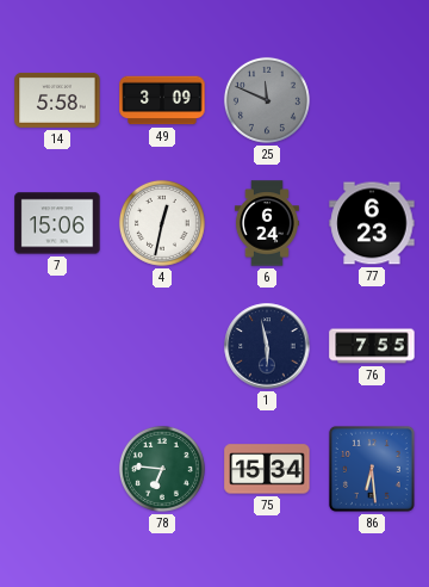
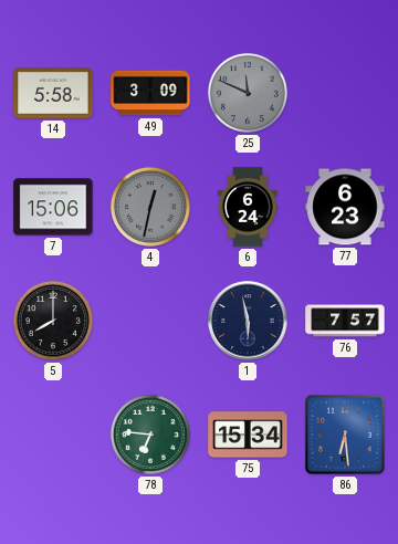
4 dial: white -> grey
5: none -> 8:00
76: 7:55 -> 7:57
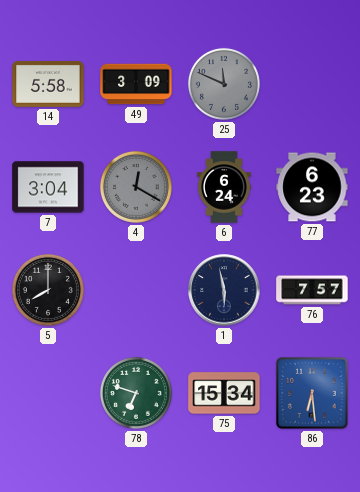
7: 15:06 -> 3:04
4: 12:32 -> 12:20
78: 6:46 -> 6:48
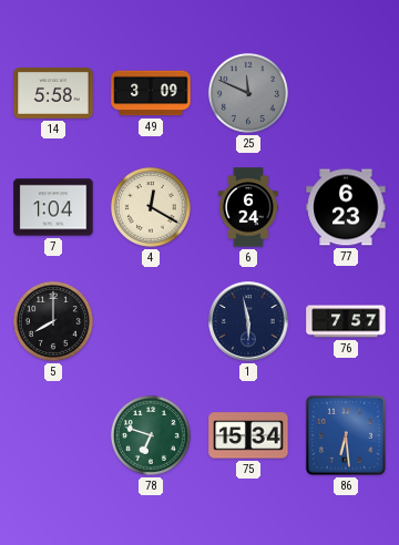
7: 3:04 -> 1:04
4 dial: grey -> cream
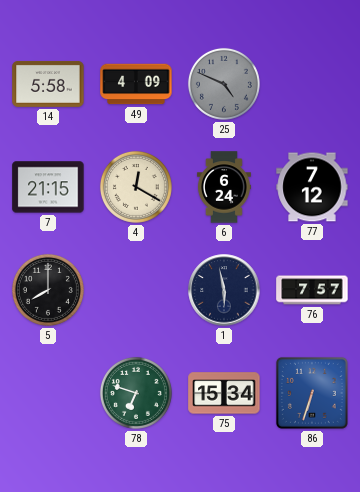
49: 3:09 -> 4:09
25: 11:49 -> 4:49
7: 1:04 -> 21:15
77: 6:23 -> 7:12
86: 6:29 -> 6:33
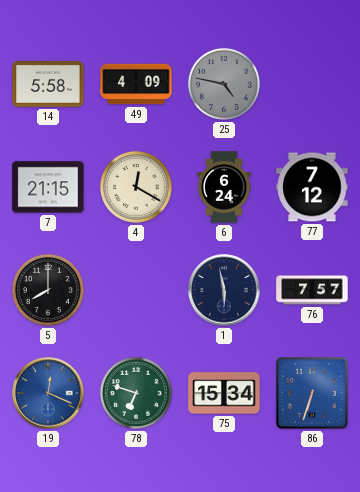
25: 4:49 -> 4:47
19: none -> 12:19
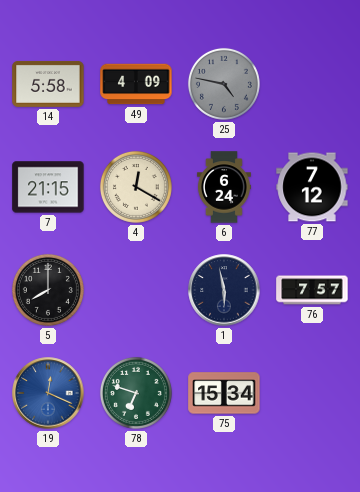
86: 6:33 -> none
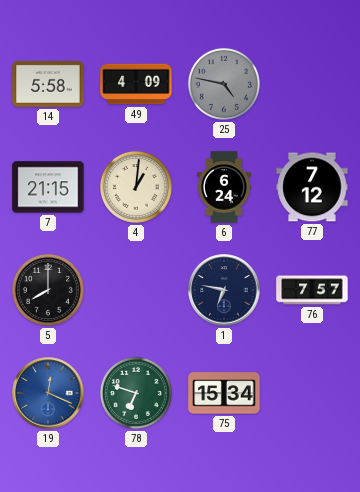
4: 12:20 -> 1:01
1: 5:58 -> 6:47
